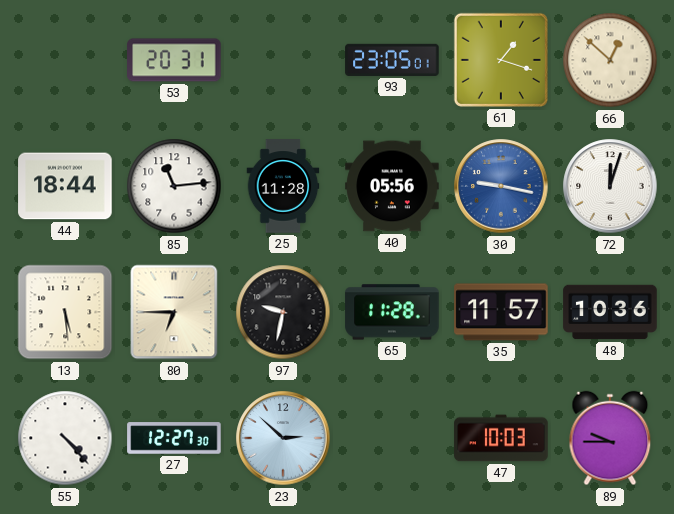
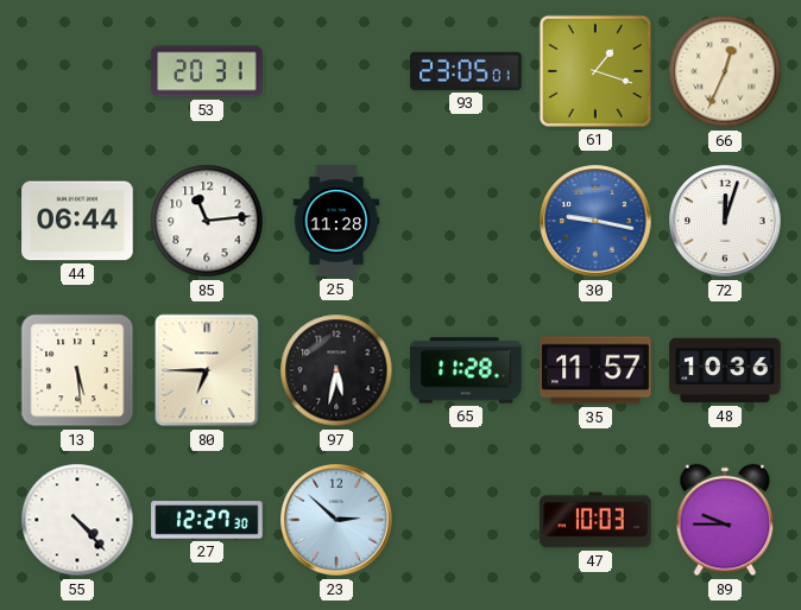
66: 12:52 -> 12:34
44: 18:44 -> 06:44
40: 05:56 -> none
97: 9:32 -> 5:32
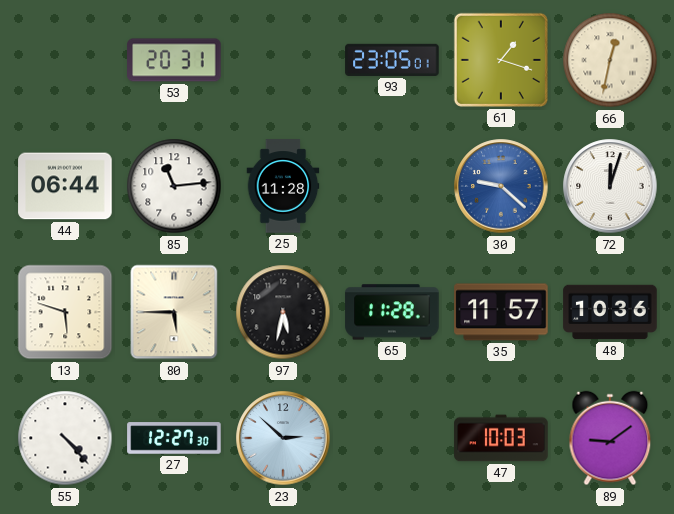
66: 12:34 -> 12:32
30: 9:17 -> 9:22
13: 5:29 -> 5:48
80: 6:45 -> 5:45
89: 9:45 -> 9:09
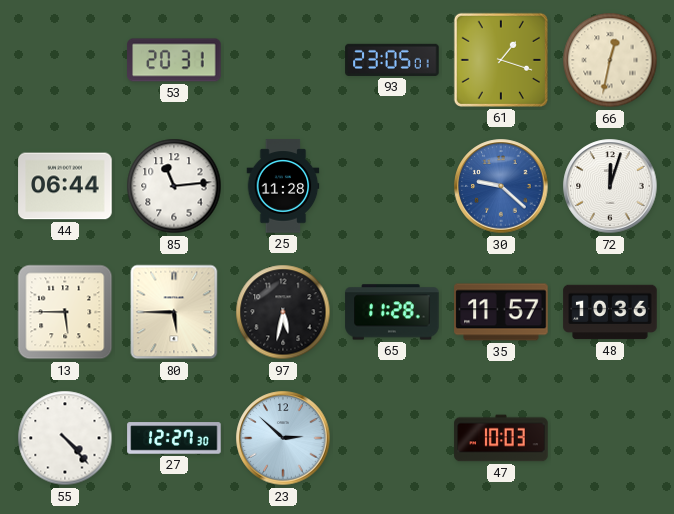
13: 5:48 -> 5:45
89: 9:09 -> none
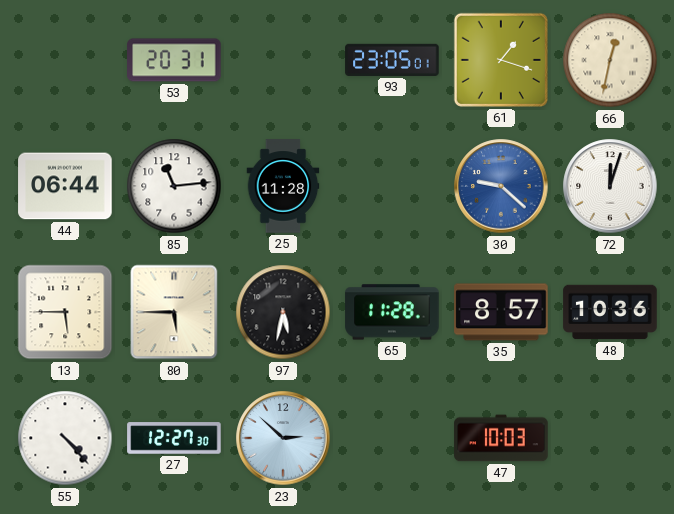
35: 11:57 -> 8:57
